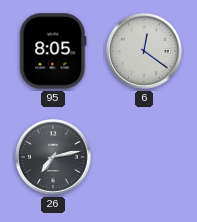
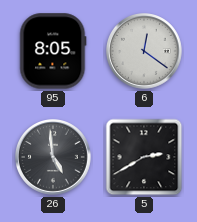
26: 7:13 -> 4:59
5: none -> 2:40
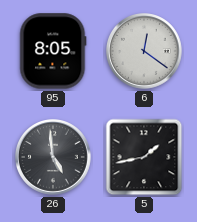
5: 2:40 -> 1:43
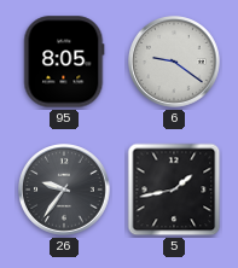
6: 12:21 -> 9:21
26: 4:59 -> 9:36
